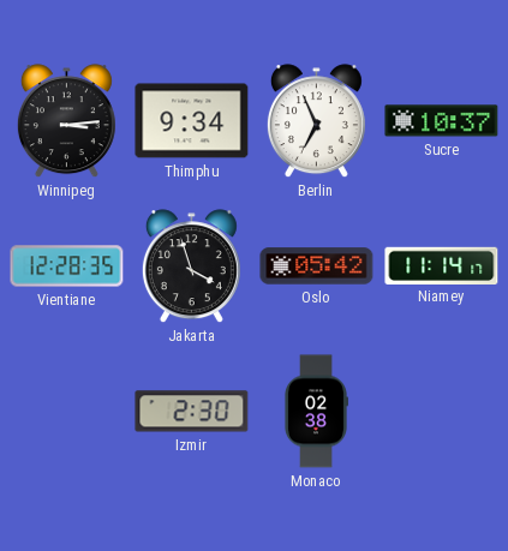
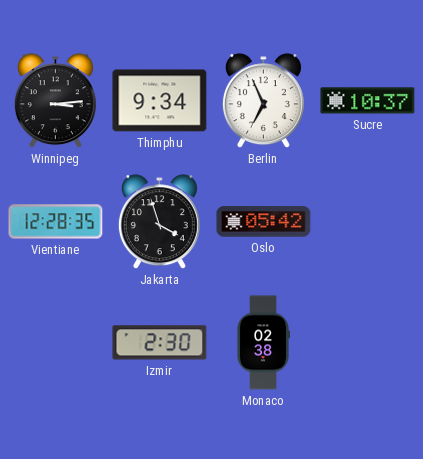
Niamey: 11:14 -> none
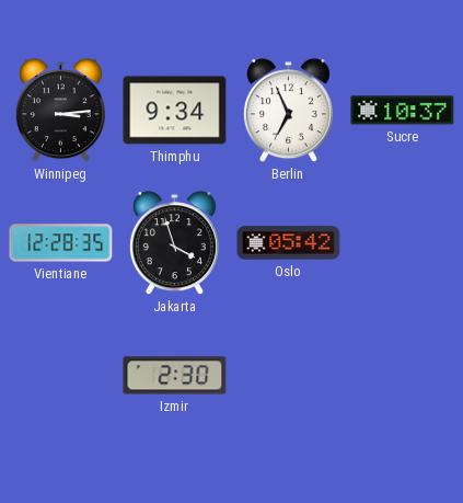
Monaco: 02:38 -> none
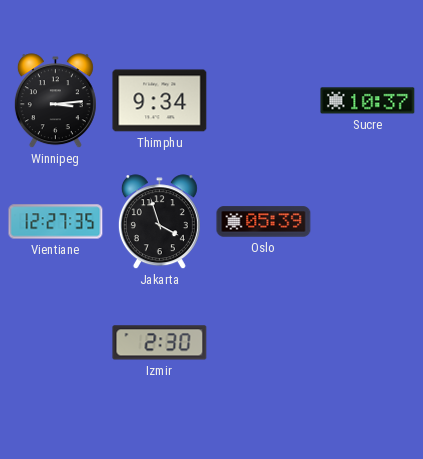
Berlin: 6:56 -> none
Vientiane: 12:28 -> 12:27
Oslo: 05:42 -> 05:39
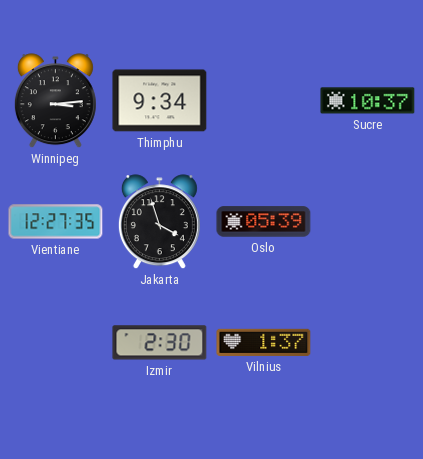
Vilnius: none -> 1:37
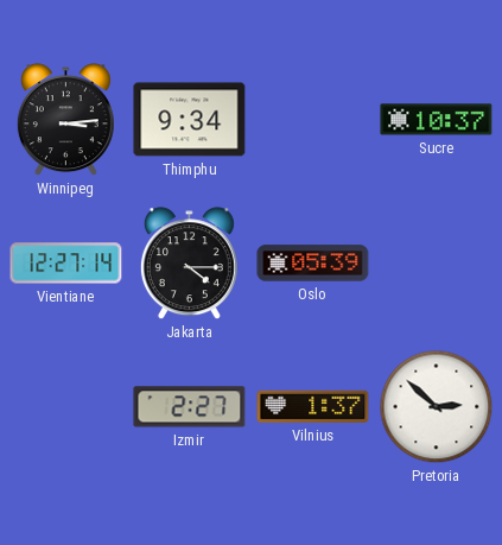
Vientiane: 12:27:35 -> 12:27:14
Jakarta: 3:57 -> 4:15
Izmir: 2:30 -> 2:27
Pretoria: none -> 2:52
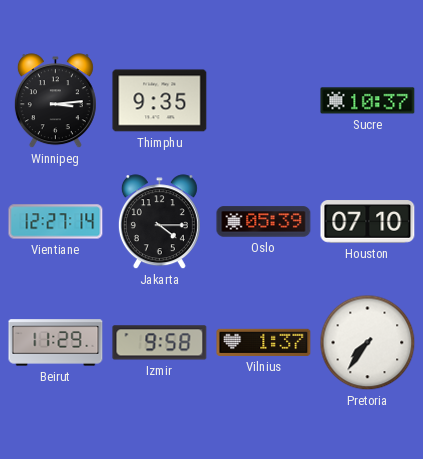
Thimphu: 9:34 -> 9:35
Houston: none -> 07:10
Beirut: none -> 11:29
Izmir: 2:27 -> 9:58
Pretoria: 2:52 -> 7:36
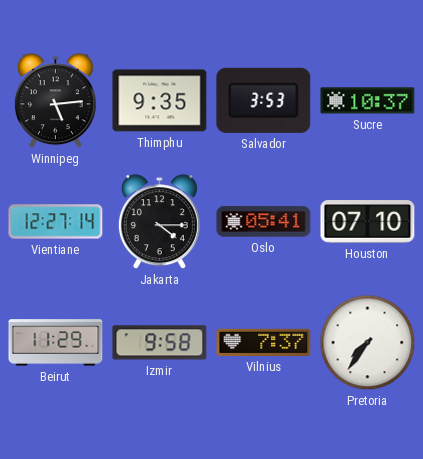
Winnipeg: 3:14 -> 5:14
Salvador: none -> 3:53
Oslo: 05:39 -> 05:41
Vilnius: 1:37 -> 7:37
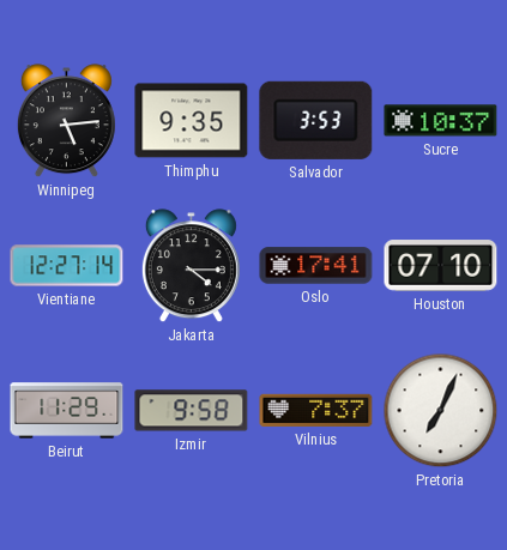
Oslo: 05:41 -> 17:41
Pretoria: 7:36 -> 7:04
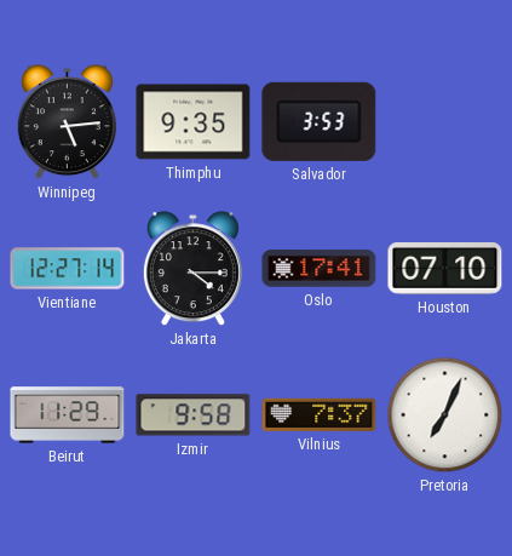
Sucre: 10:37 -> none
